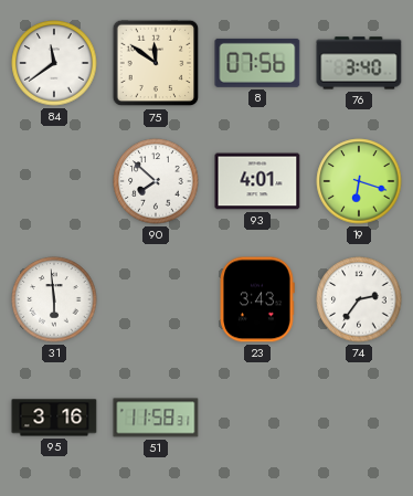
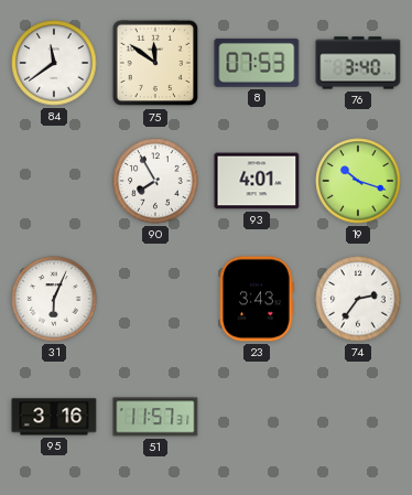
8: 07:56 -> 07:53
90: 7:52 -> 7:55
19: 6:18 -> 10:18
31: 5:59 -> 6:04
51: 11:58 -> 11:57
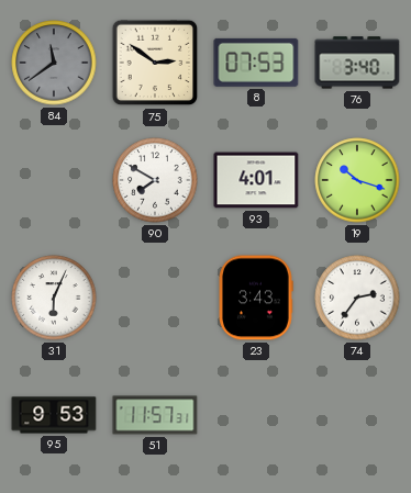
84 dial: white -> grey
75: 11:51 -> 2:51
90: 7:55 -> 7:50
95: 3:16 -> 9:53
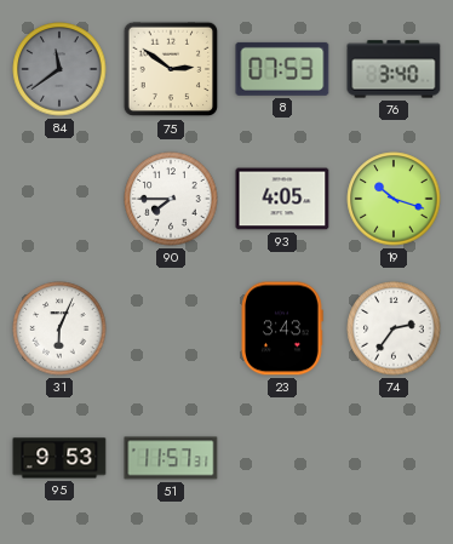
90: 7:50 -> 7:45
93: 4:01 -> 4:05
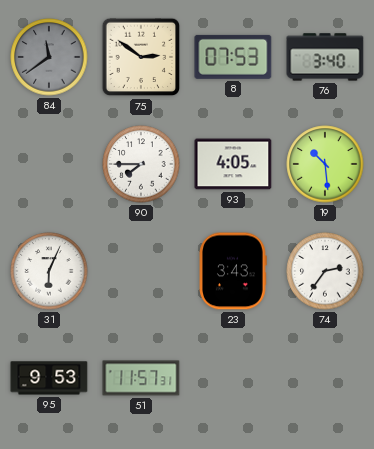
19: 10:18 -> 10:29
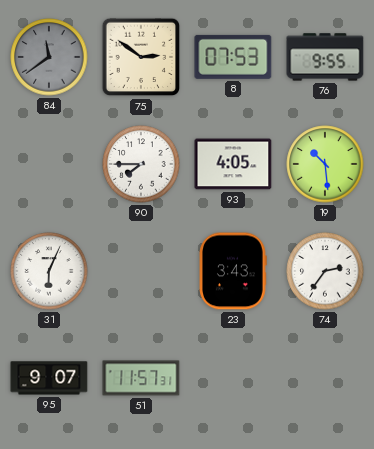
76: 3:40 -> 9:55
95: 9:53 -> 9:07
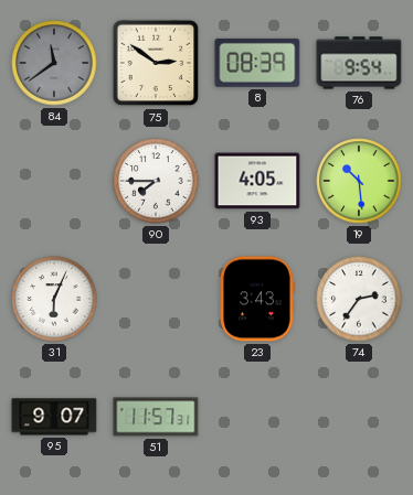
8: 07:53 -> 08:39
76: 9:55 -> 9:54
